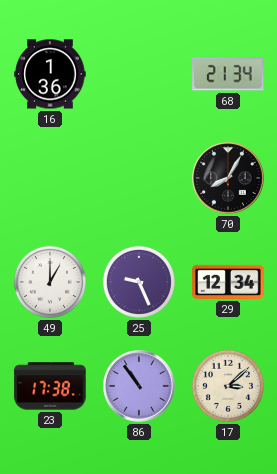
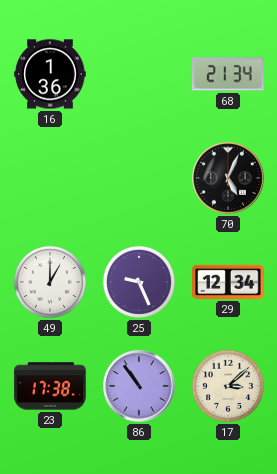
70: 8:05 -> 5:04
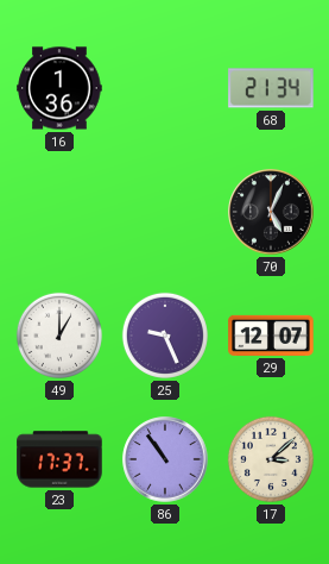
29: 12:34 -> 12:07
23: 17:38 -> 17:37
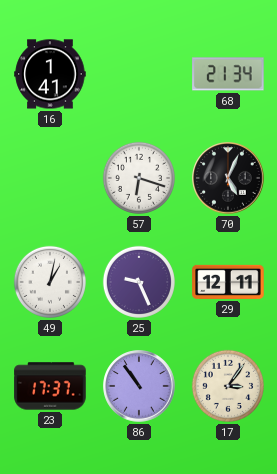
16: 1:36 -> 1:41
57: none -> 6:18
49: 1:00 -> 1:02
29: 12:07 -> 12:11
17: 3:08 -> 3:06
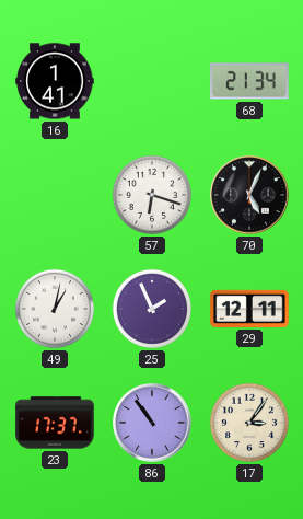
25: 9:26 -> 1:56
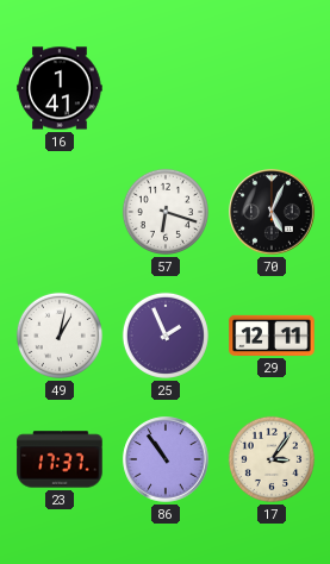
68: 21:34 -> none
